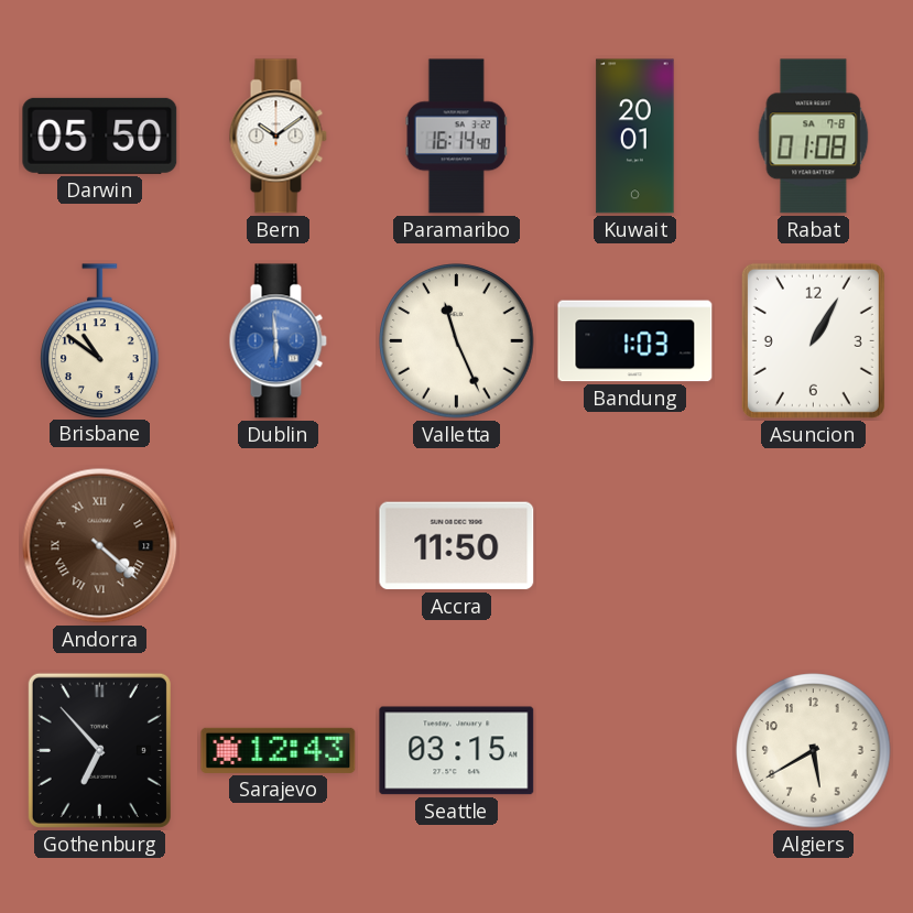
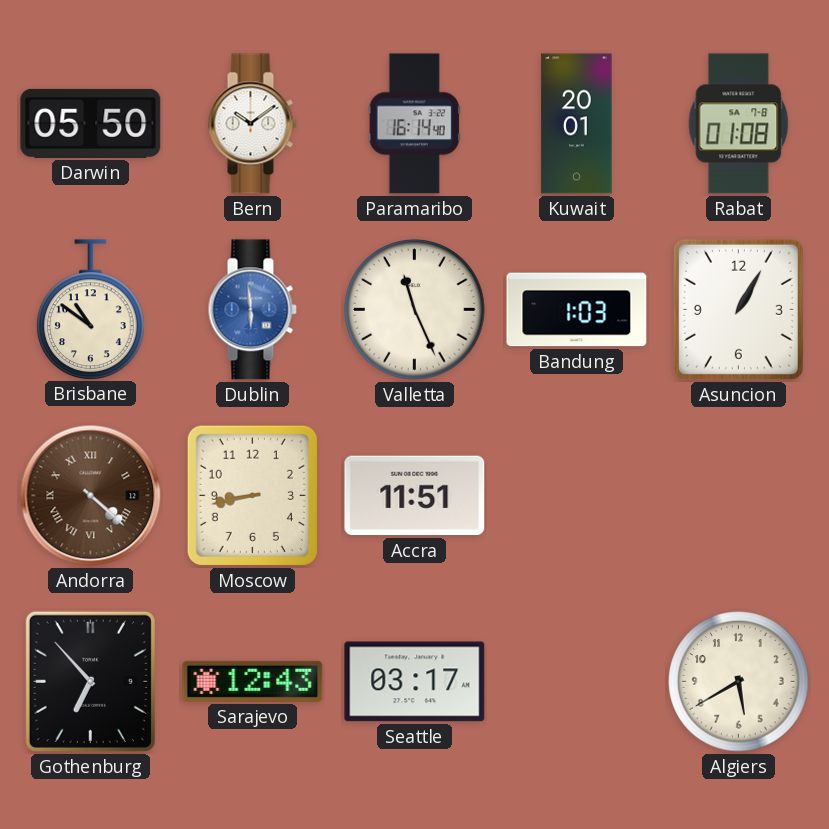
Moscow: none -> 8:43
Accra: 11:50 -> 11:51
Seattle: 03:15 -> 03:17
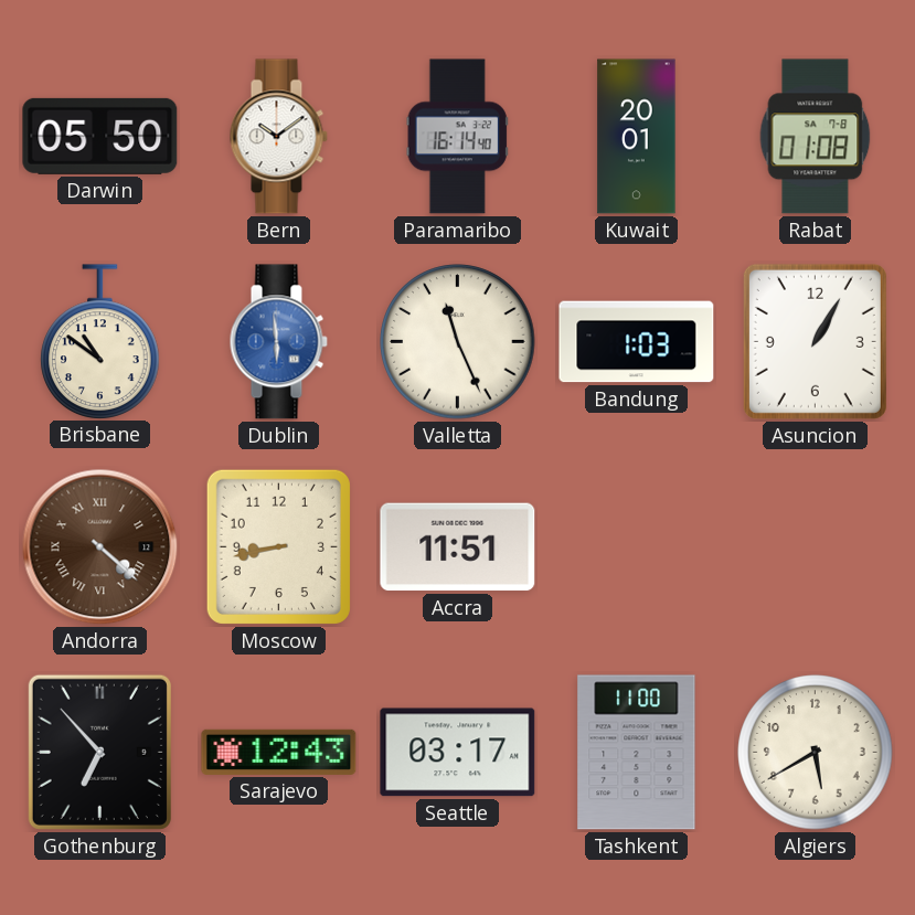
Tashkent: none -> 11:00
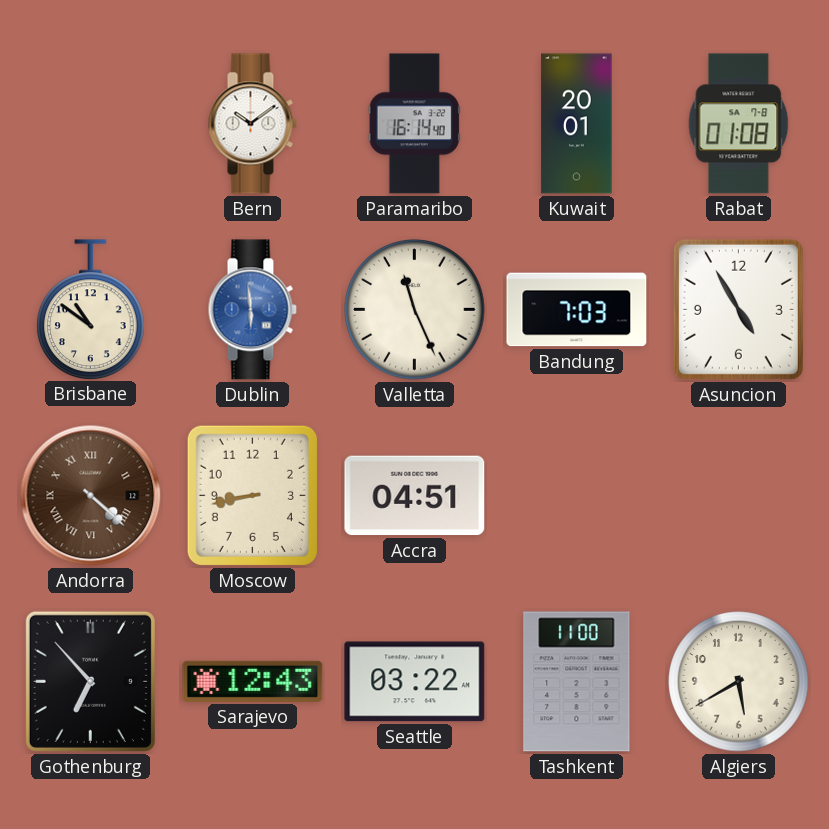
Darwin: 05:50 -> none
Bandung: 1:03 -> 7:03
Asuncion: 1:05 -> 4:55
Accra: 11:51 -> 04:51
Seattle: 03:17 -> 03:22
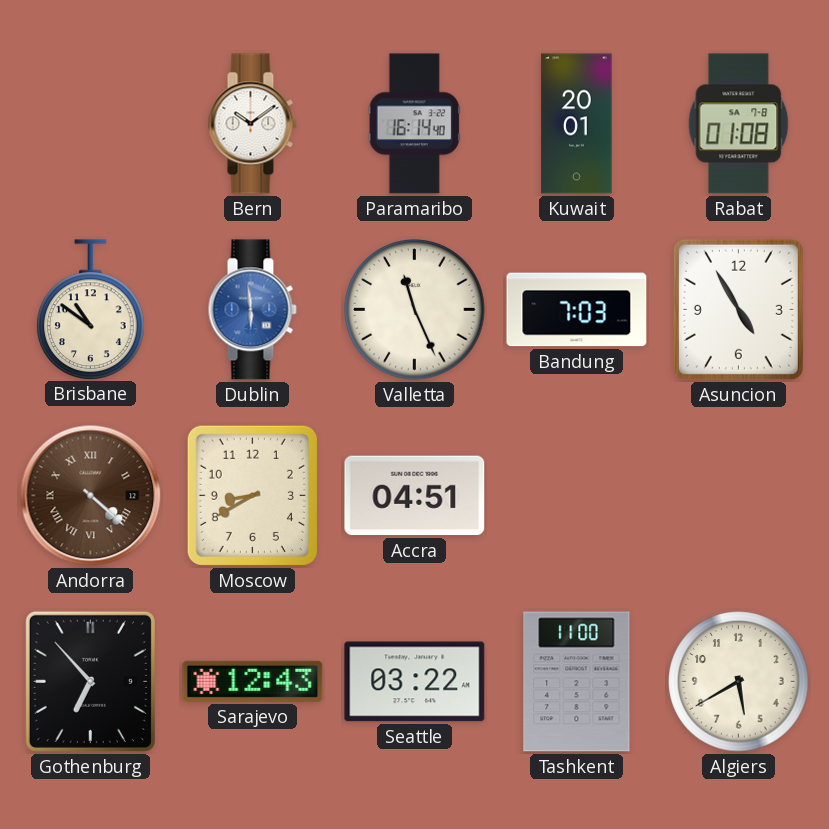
Moscow: 8:43 -> 8:40
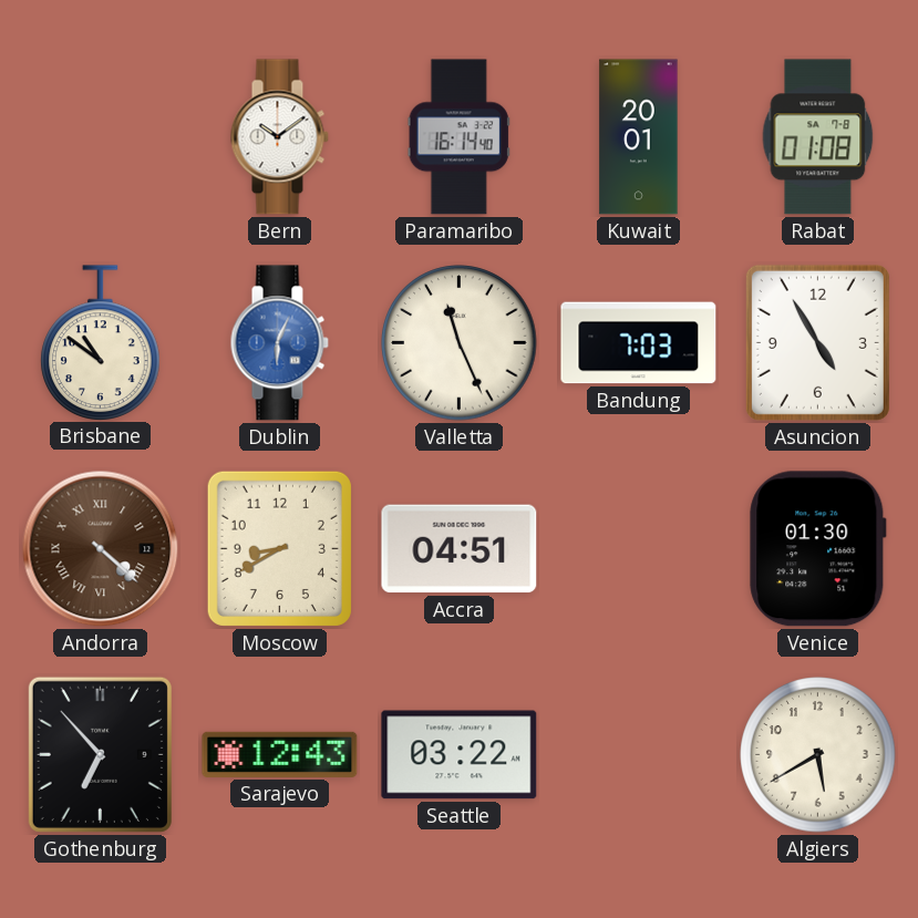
Dublin: 5:59 -> 6:04
Venice: none -> 01:30
Tashkent: 11:00 -> none
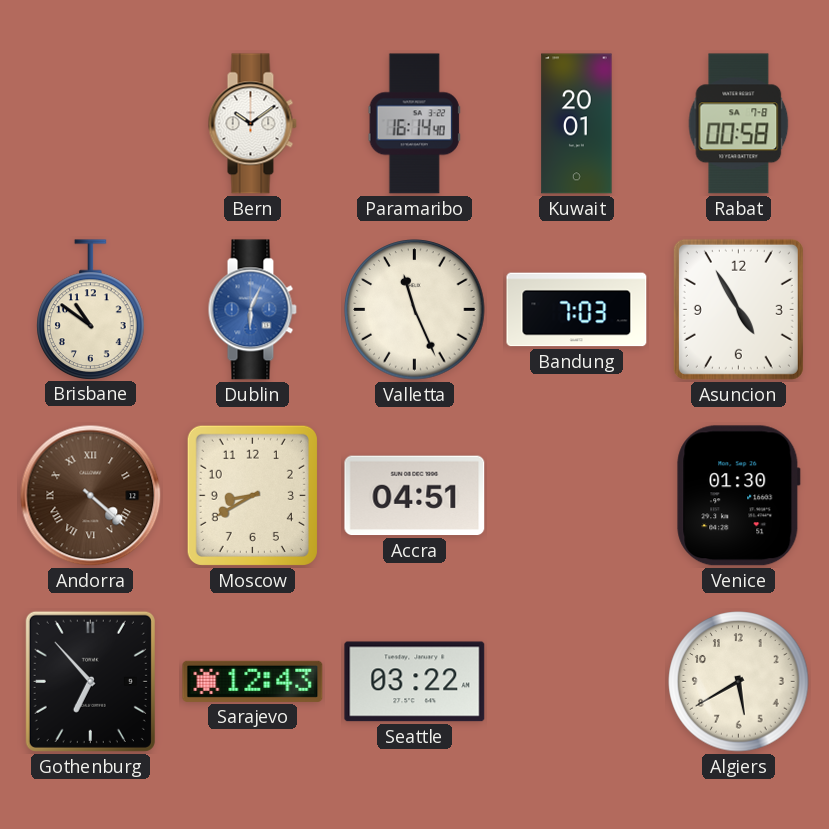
Rabat: 01:08 -> 00:58
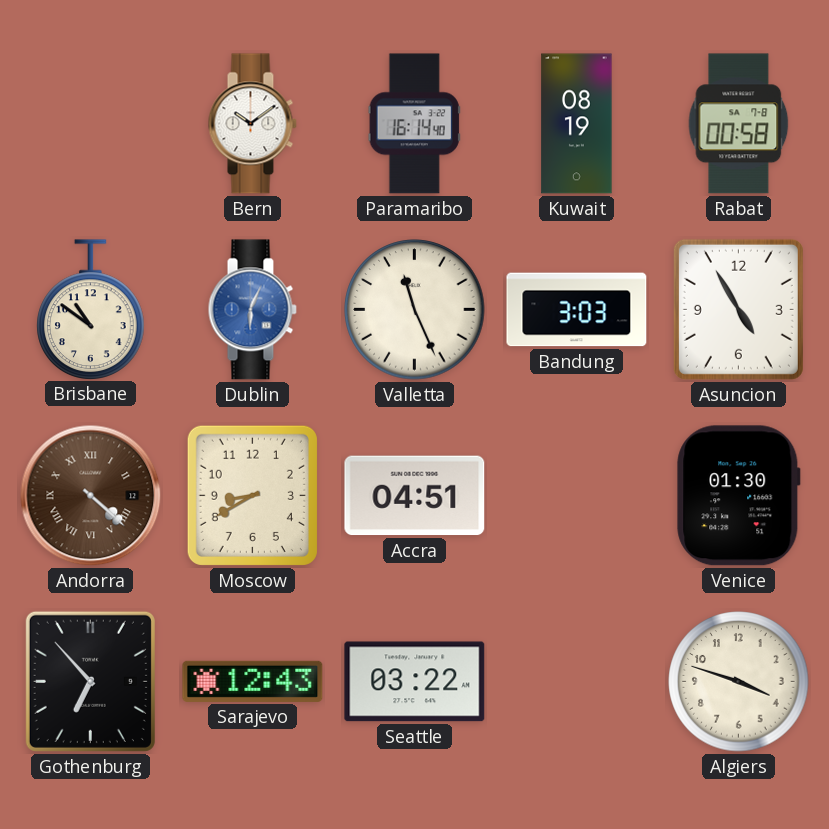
Kuwait: 20:01 -> 08:19
Bandung: 7:03 -> 3:03
Algiers: 5:40 -> 3:48
